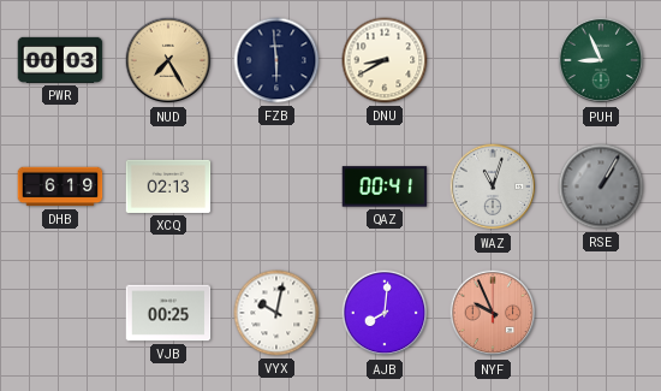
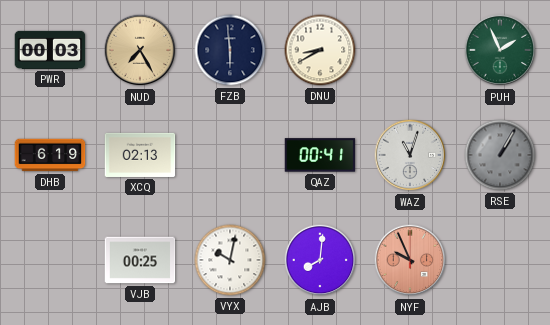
PUH: 8:56 -> 1:56
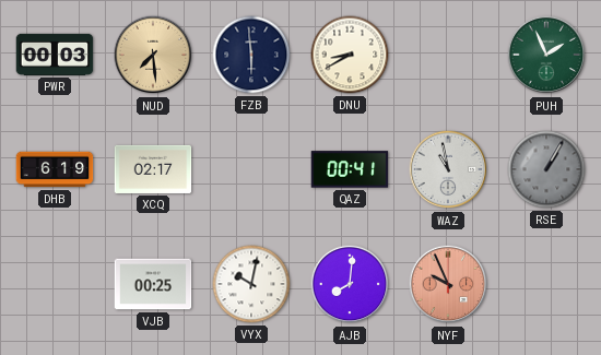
NUD: 7:25 -> 7:29
XCQ: 02:13 -> 02:17
WAZ: 11:03 -> 10:58
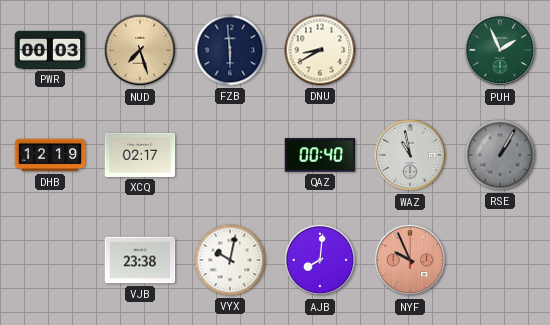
NUD: 7:29 -> 7:27
DHB: 6:19 -> 12:19
QAZ: 00:41 -> 00:40
VJB: 00:25 -> 23:38
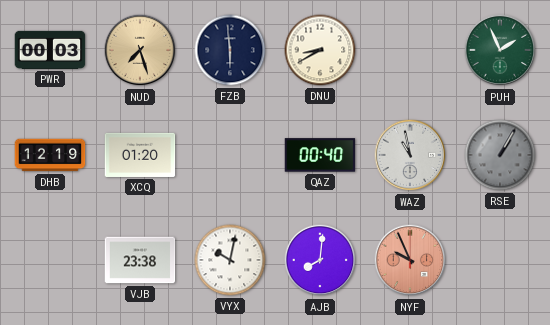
XCQ: 02:17 -> 01:20
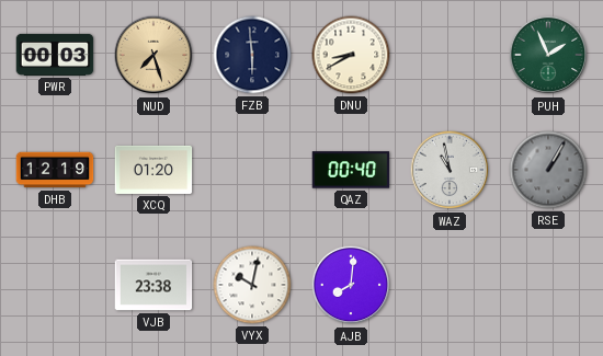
NYF: 9:56 -> none
